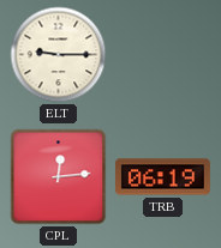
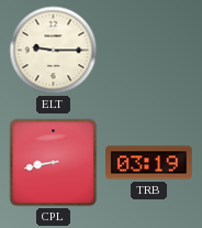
CPL: 12:14 -> 8:43
TRB: 06:19 -> 03:19
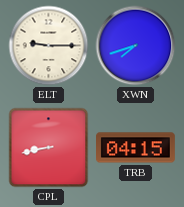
XWN: none -> 7:42
TRB: 03:19 -> 04:15
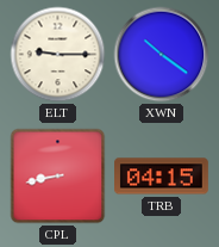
XWN: 7:42 -> 10:21
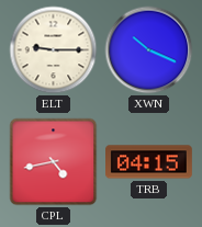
XWN: 10:21 -> 10:19
CPL: 8:43 -> 4:43
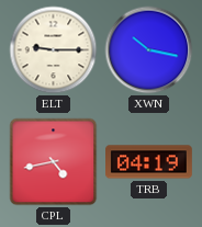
XWN: 10:19 -> 10:17
TRB: 04:15 -> 04:19
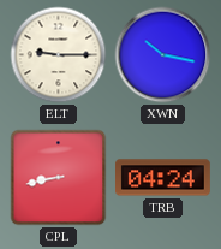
CPL: 4:43 -> 8:43
TRB: 04:19 -> 04:24
